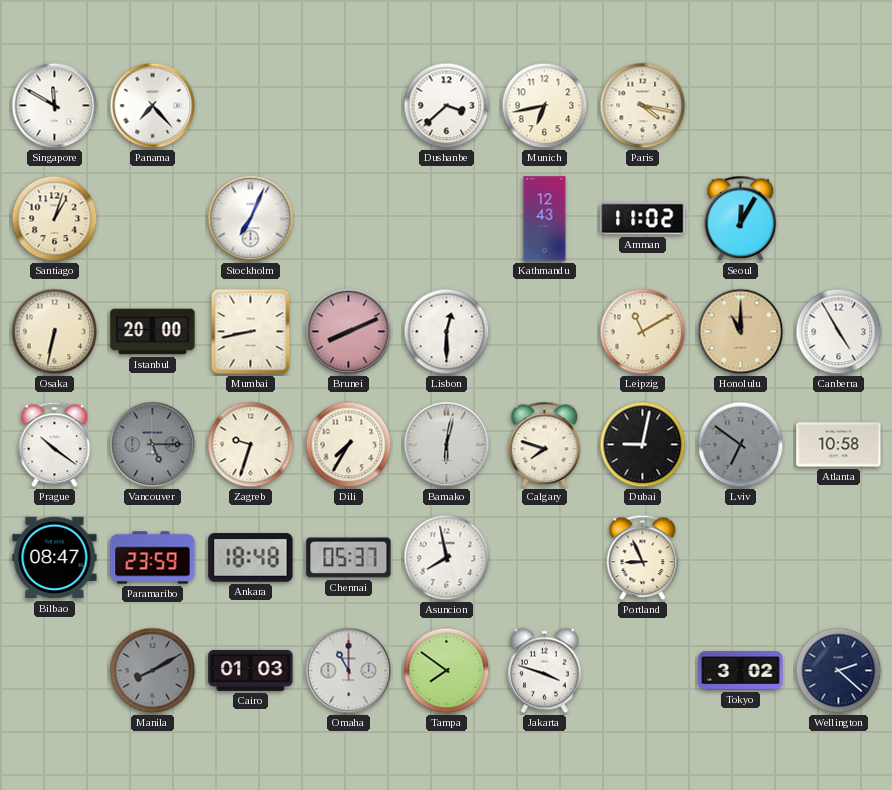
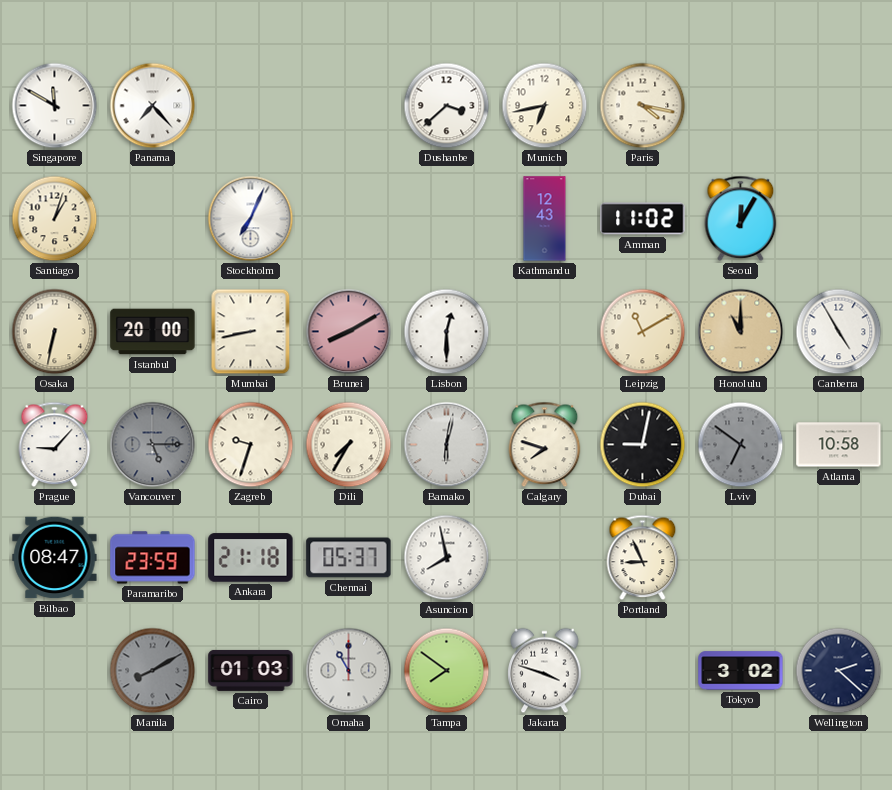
Brunei: 8:11 -> 8:10
Prague: 10:21 -> 9:07
Ankara: 18:48 -> 21:18
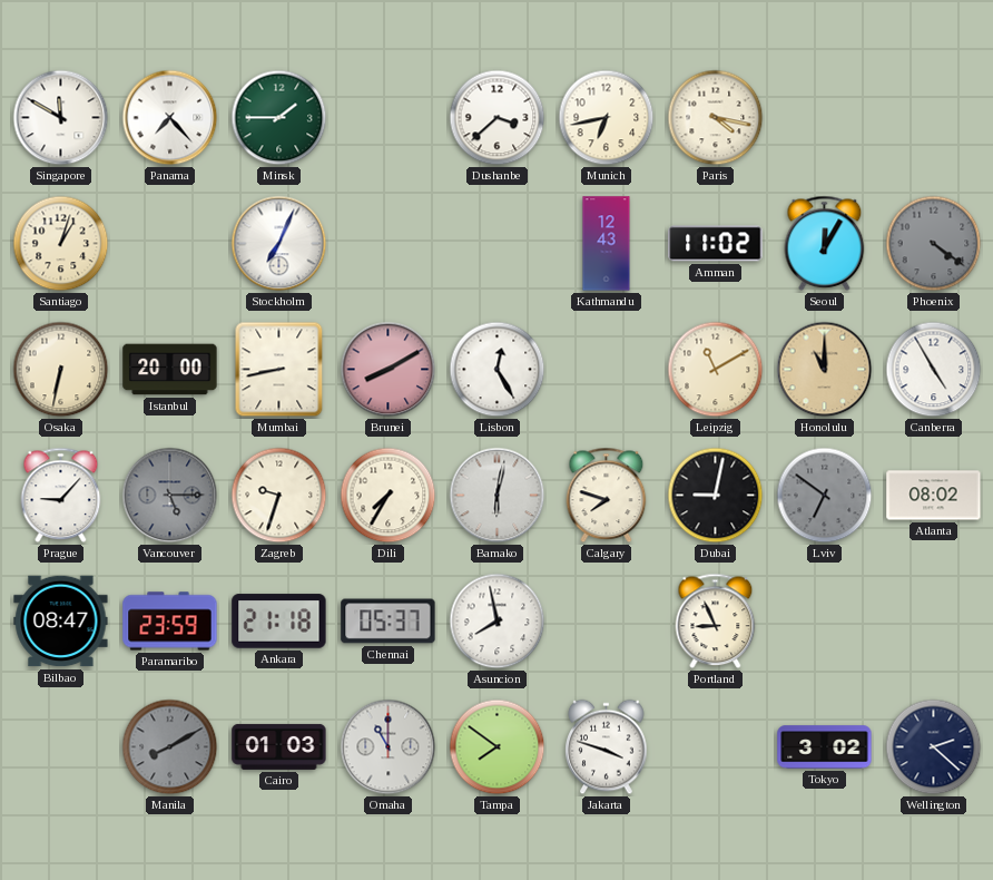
Minsk: none -> 1:45
Phoenix: none -> 4:21
Lisbon: 12:30 -> 12:25
Atlanta: 10:58 -> 08:02
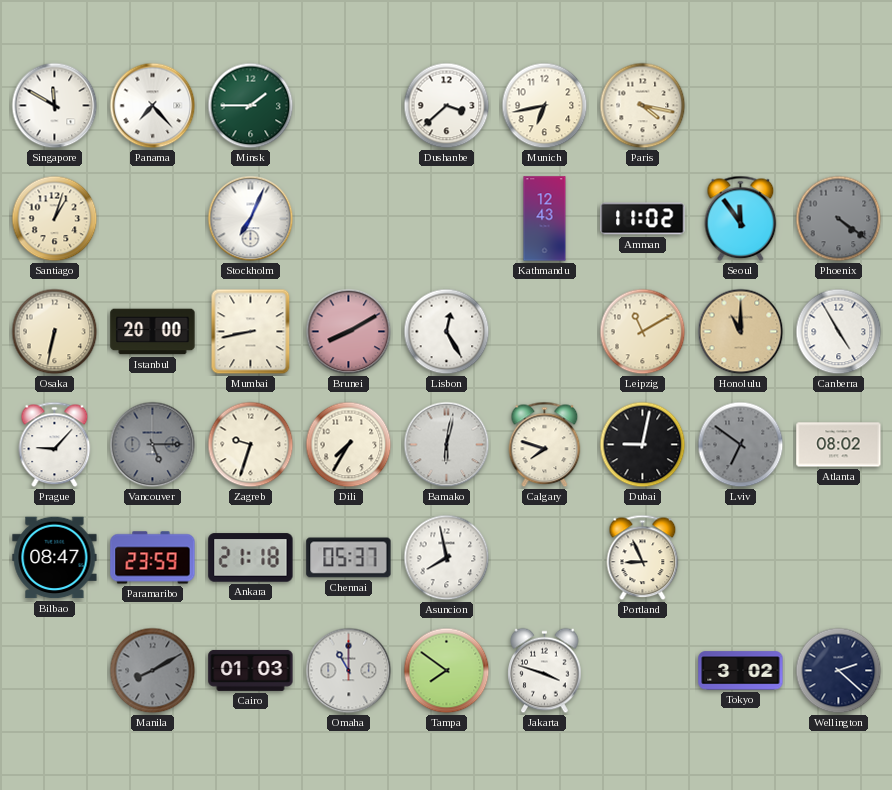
Seoul: 12:05 -> 11:54
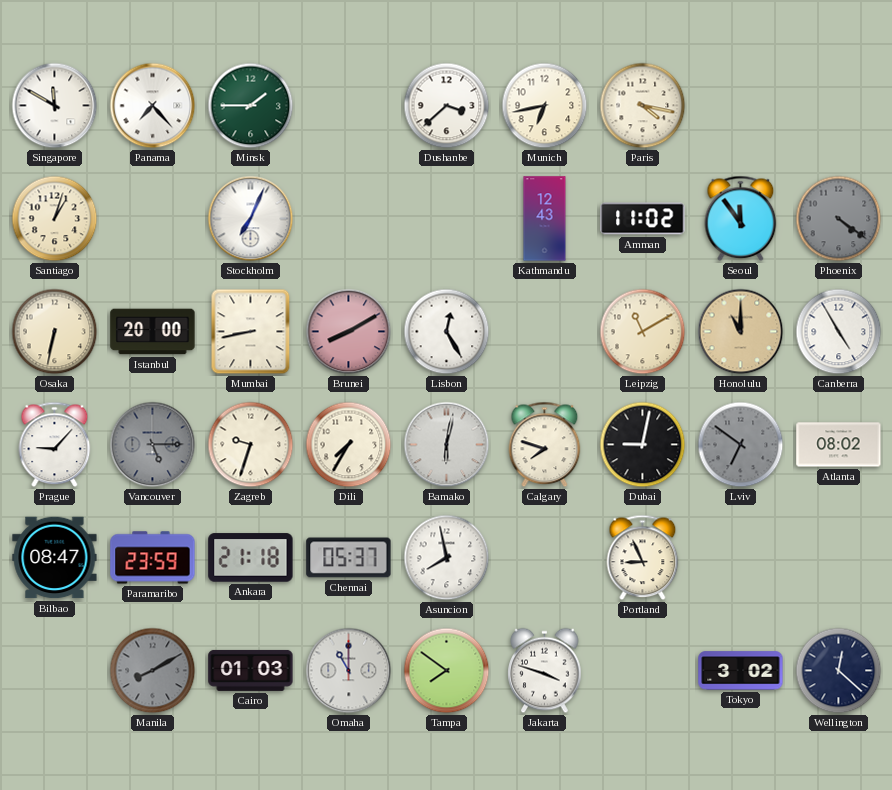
Wellington: 2:22 -> 12:22
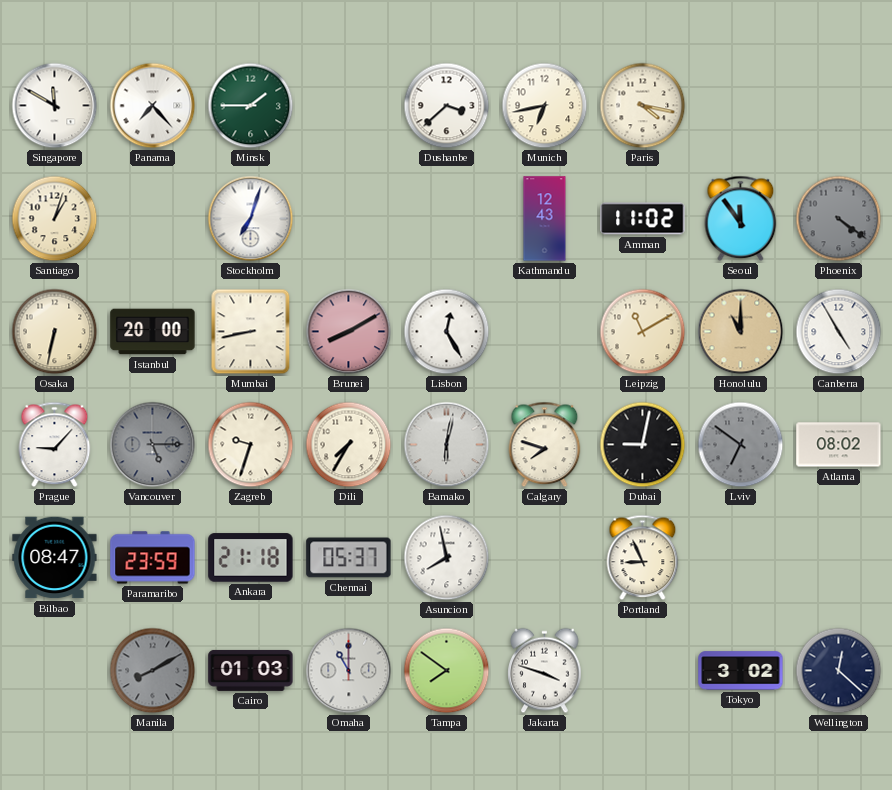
Stockholm: 7:04 -> 7:03
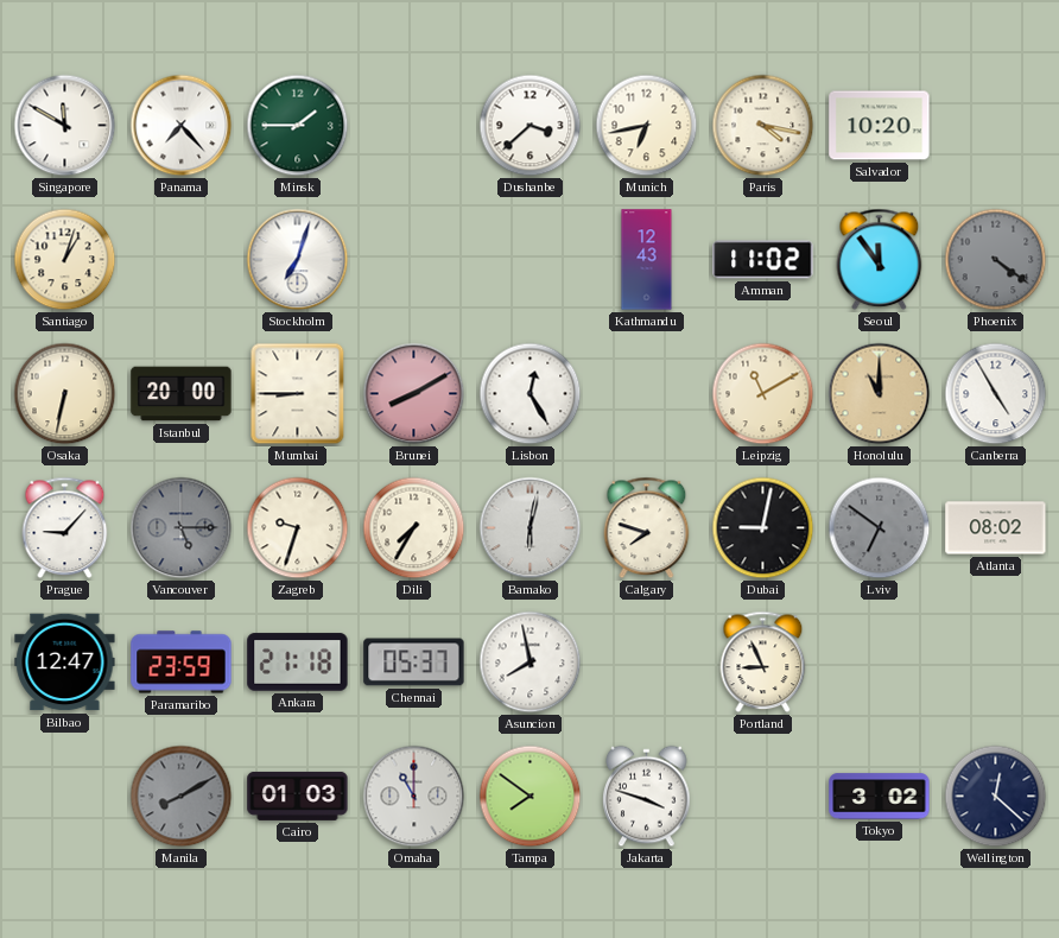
Salvador: none -> 10:20
Mumbai: 8:43 -> 8:45
Bilbao: 08:47 -> 12:47
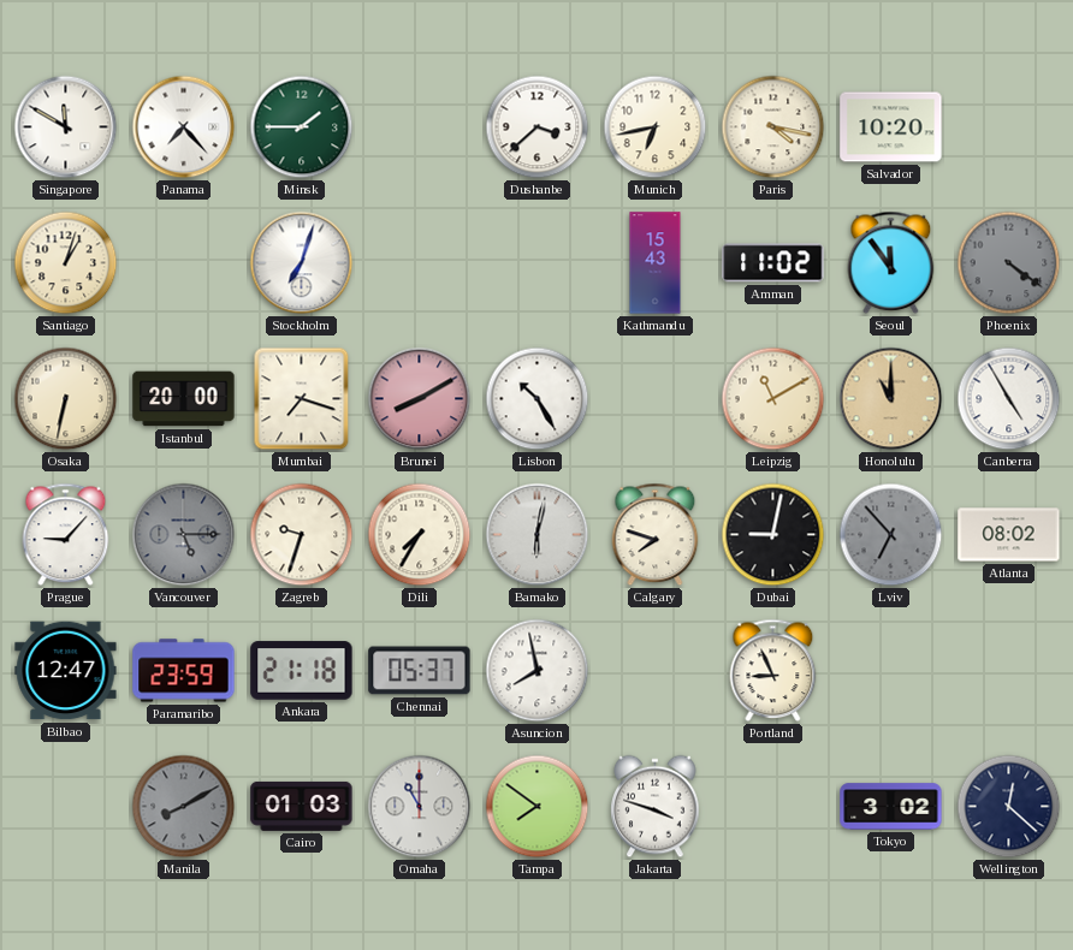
Kathmandu: 12:43 -> 15:43
Mumbai: 8:45 -> 7:18
Lisbon: 12:25 -> 10:25
Lviv: 6:51 -> 6:53
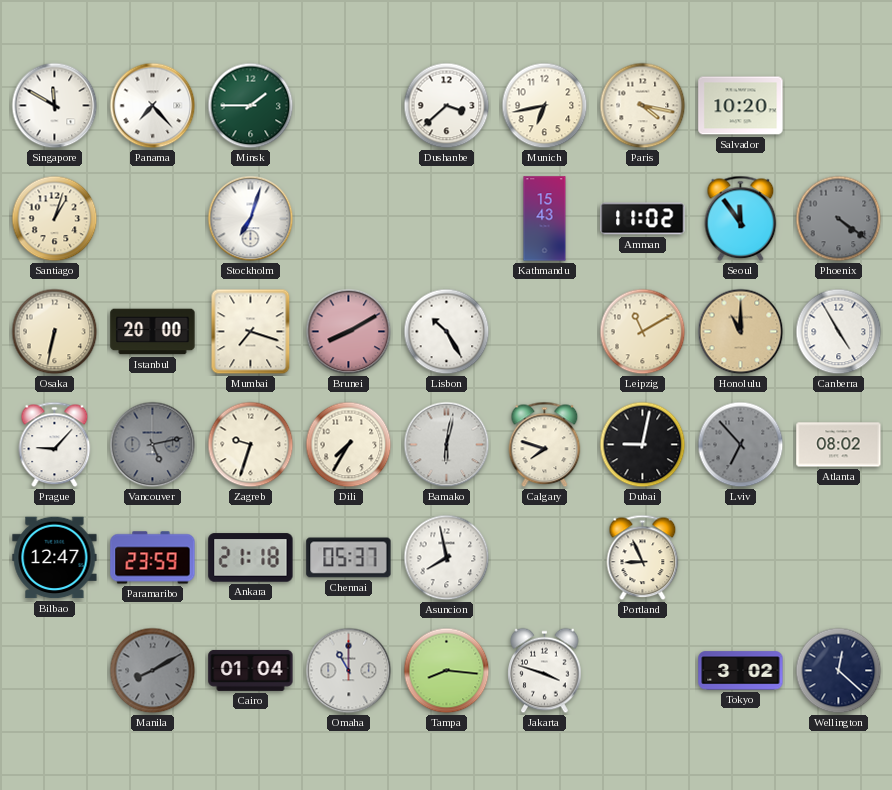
Vancouver: 5:15 -> 5:13
Cairo: 01:03 -> 01:04
Tampa: 7:51 -> 8:16
